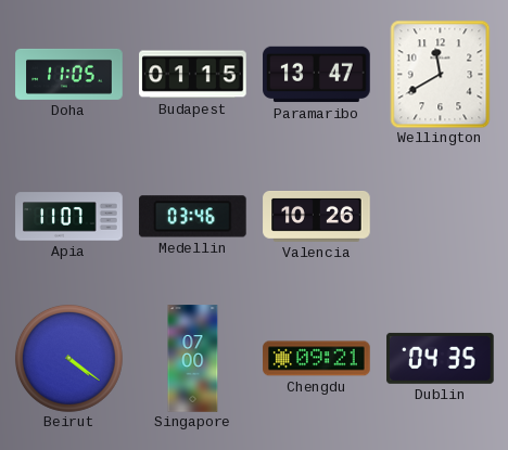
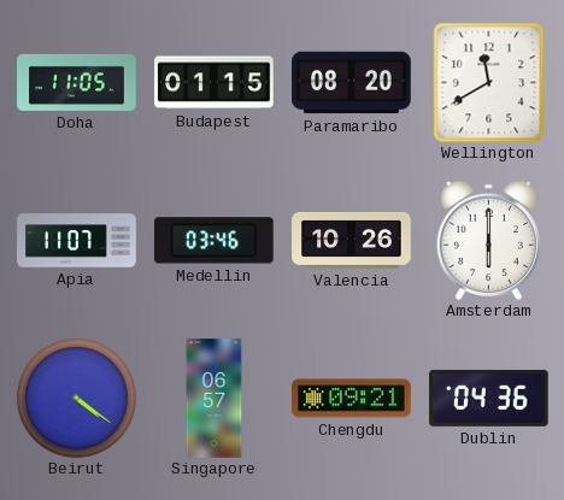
Paramaribo: 13:47 -> 08:20
Amsterdam: none -> 6:00
Singapore: 07:00 -> 06:57
Dublin: 04:35 -> 04:36
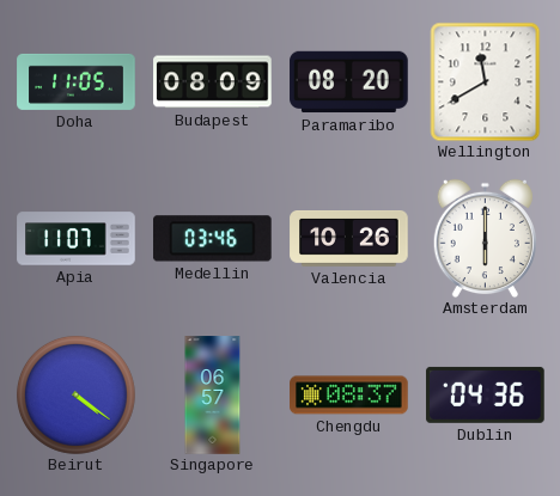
Budapest: 01:15 -> 08:09
Chengdu: 09:21 -> 08:37
